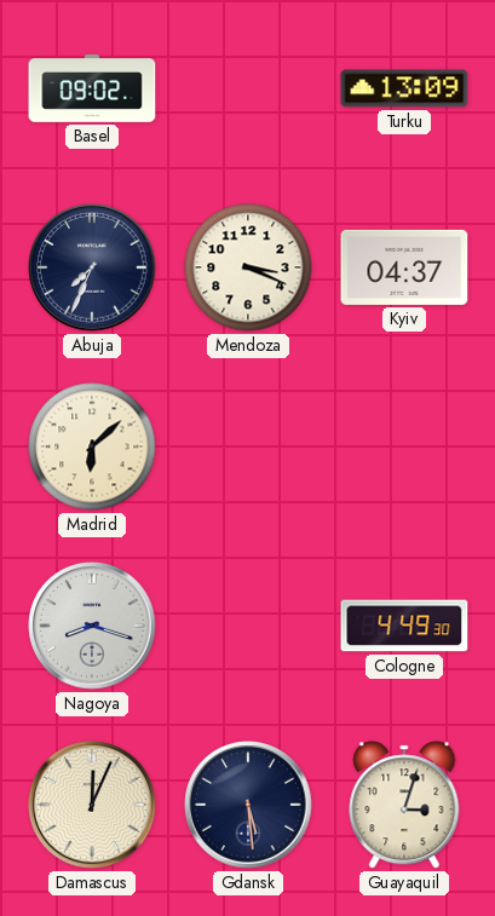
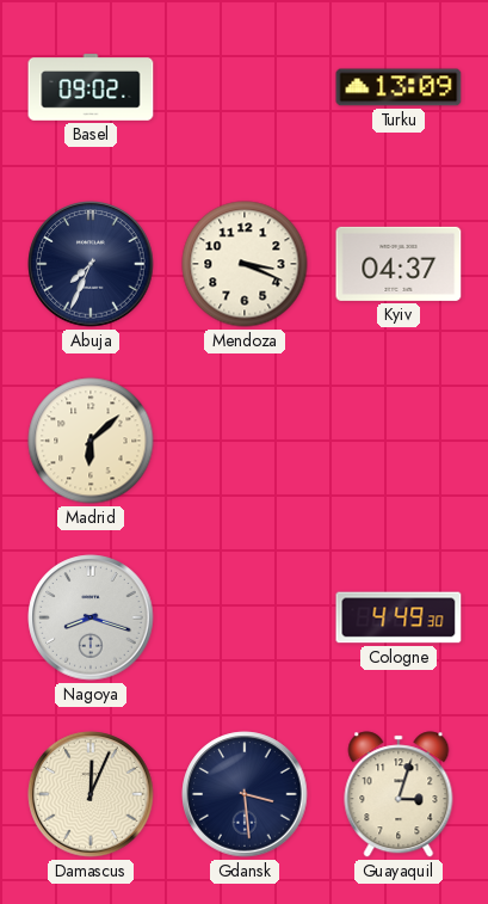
Gdansk: 5:29 -> 3:29
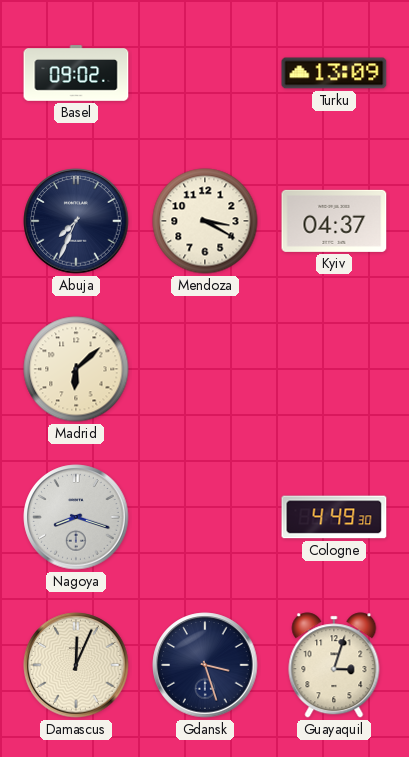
Mendoza: 3:19 -> 3:20
Gdansk: 3:29 -> 3:27
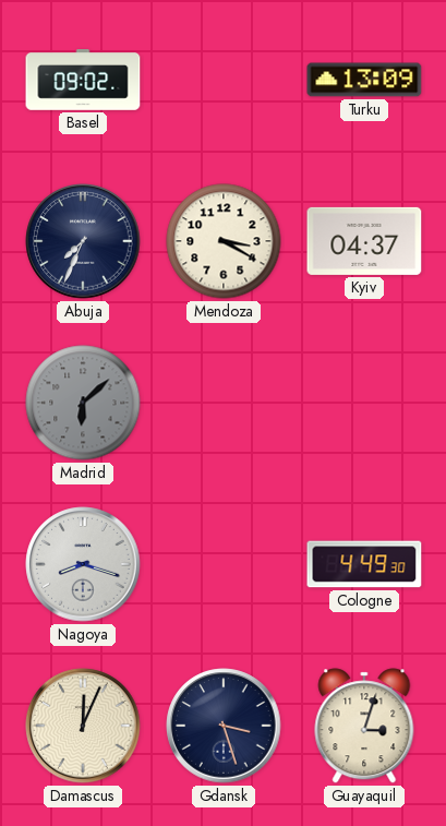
Madrid dial: cream -> grey
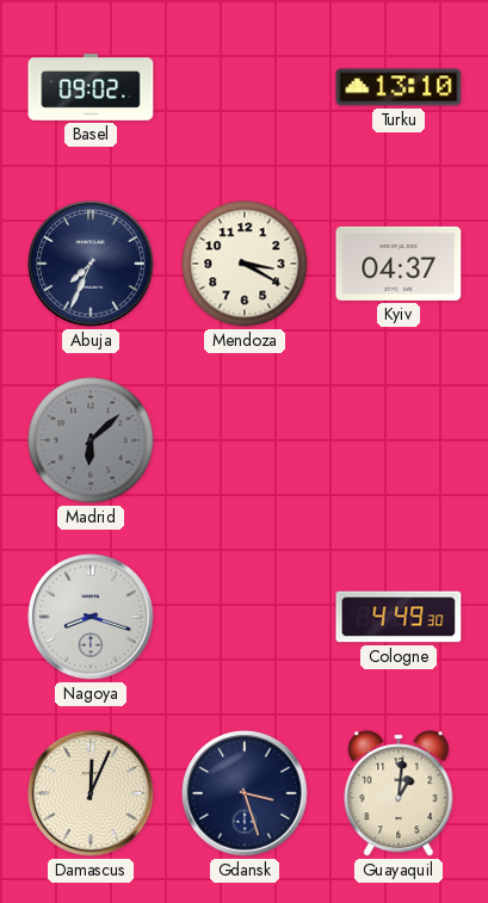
Turku: 13:09 -> 13:10
Guayaquil: 3:03 -> 1:01
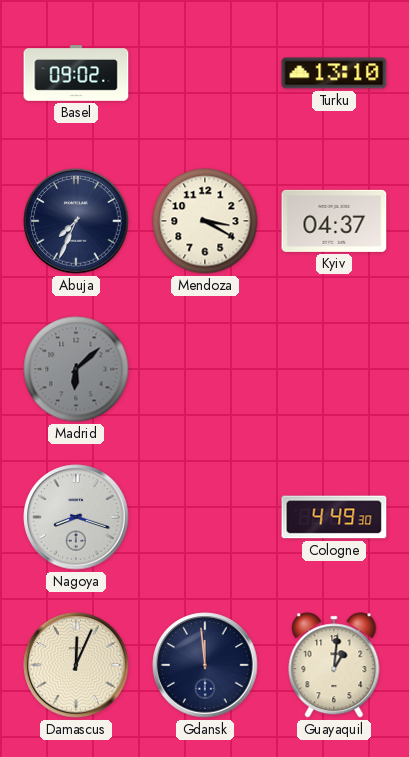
Gdansk: 3:27 -> 11:59
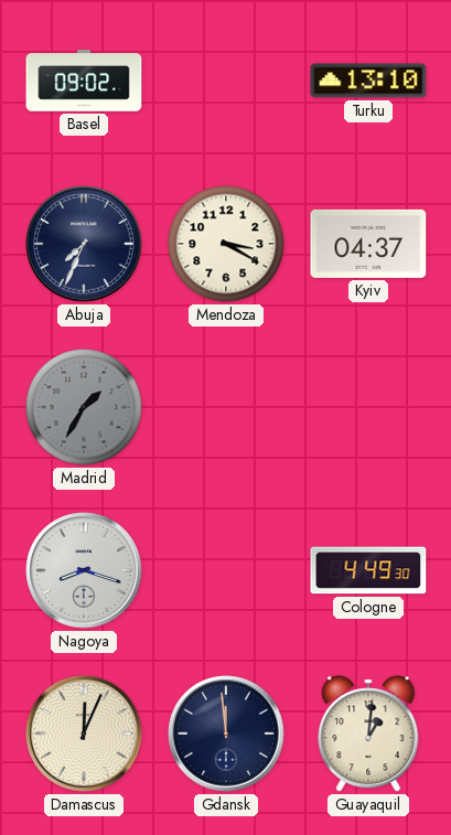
Madrid: 6:08 -> 1:35
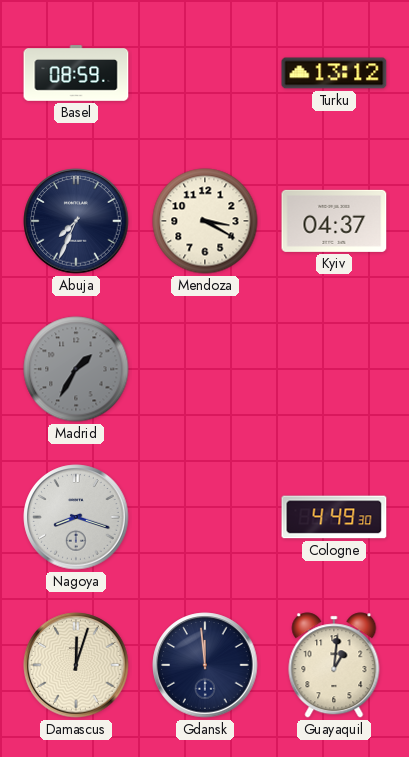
Basel: 09:02 -> 08:59
Turku: 13:10 -> 13:12
Damascus: 12:04 -> 12:03
